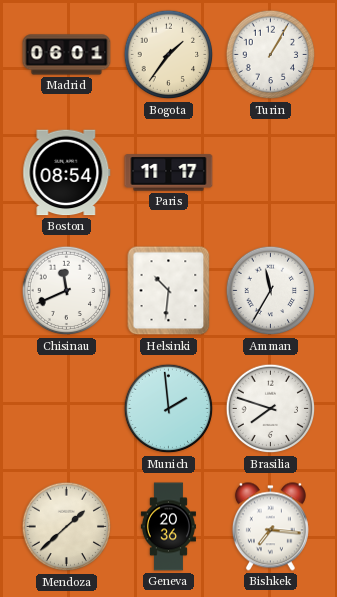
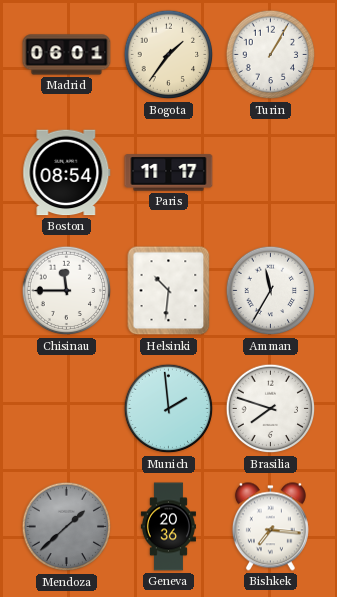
Chisinau: 11:41 -> 11:45
Mendoza dial: cream -> grey
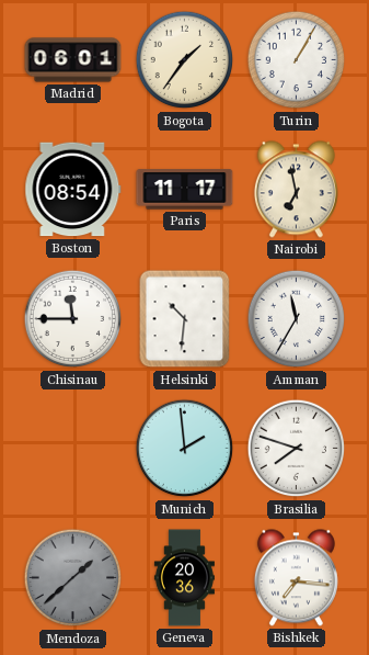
Nairobi: none -> 6:58
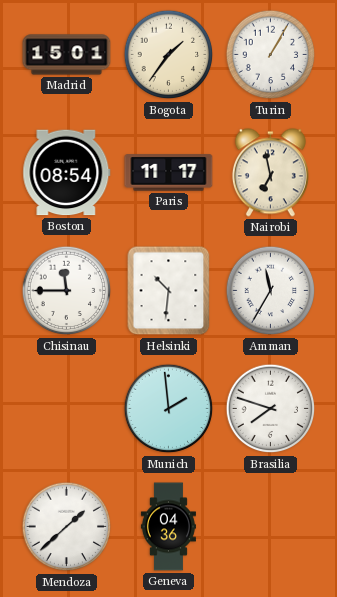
Madrid: 06:01 -> 15:01
Mendoza dial: grey -> white
Geneva: 20:36 -> 04:36
Bishkek: 7:16 -> none
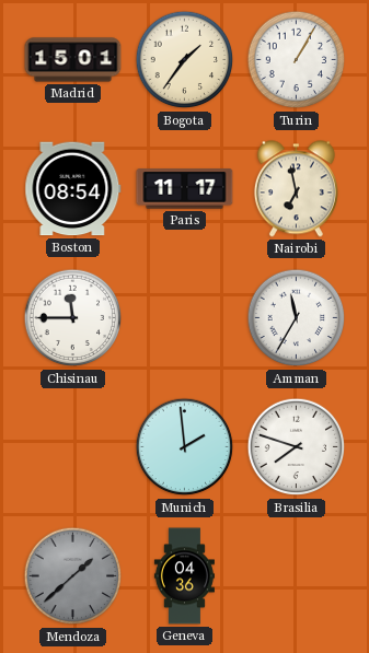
Helsinki: 10:31 -> none
Mendoza dial: white -> grey
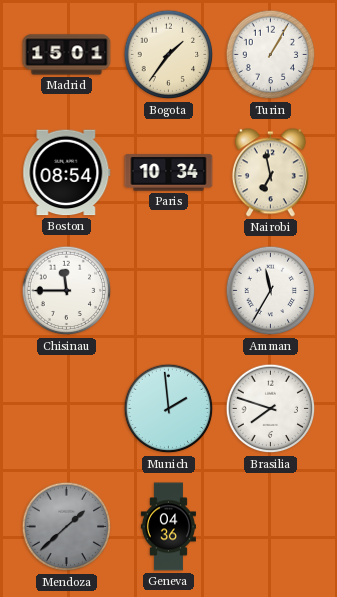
Paris: 11:17 -> 10:34
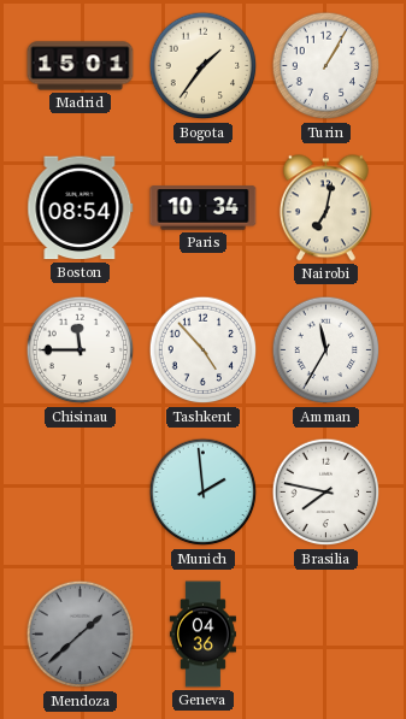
Nairobi: 6:58 -> 7:02
Tashkent: none -> 4:53
Brasilia: 7:48 -> 7:47
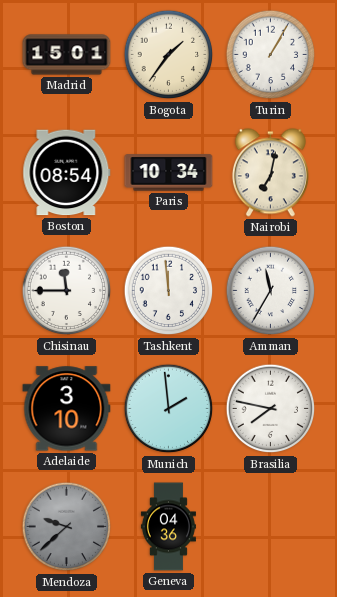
Tashkent: 4:53 -> 11:59
Adelaide: none -> 3:10
Mendoza: 1:38 -> 9:38
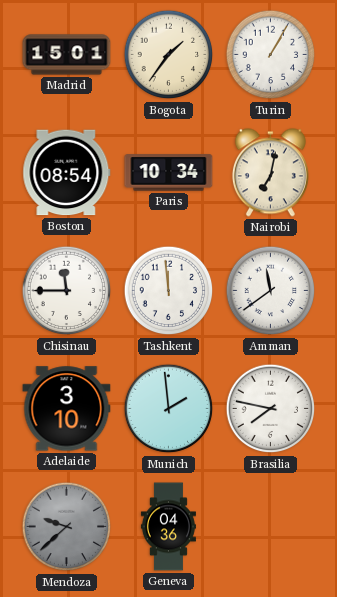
Amman: 11:35 -> 11:39
